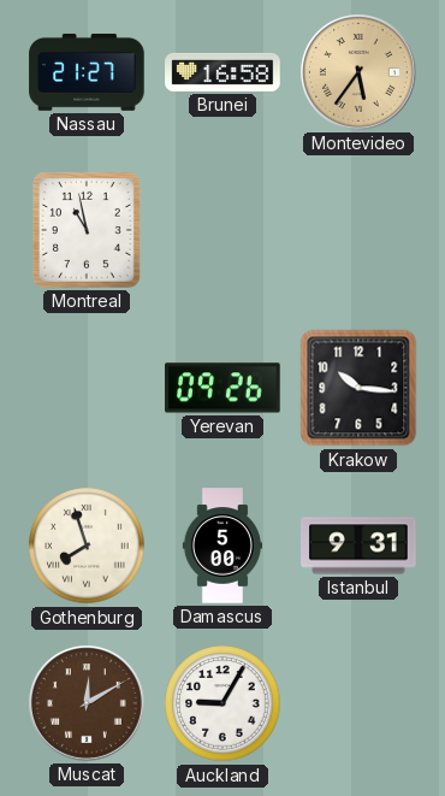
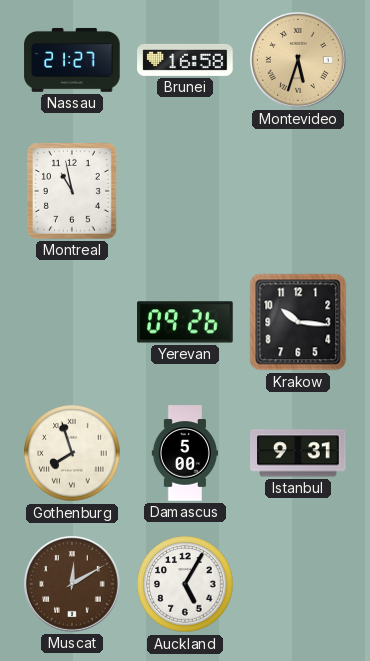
Montevideo: 5:36 -> 5:33
Auckland: 9:05 -> 5:05
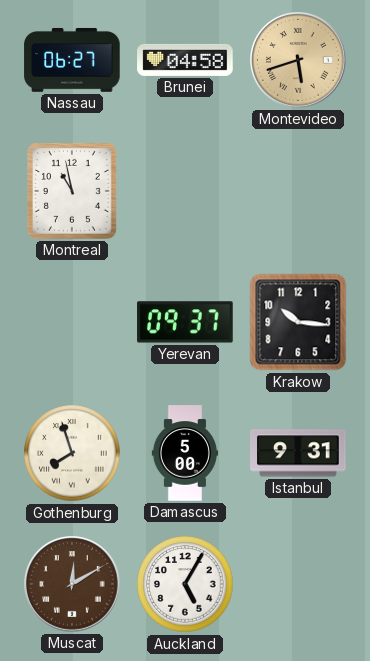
Nassau: 21:27 -> 06:27
Brunei: 16:58 -> 04:58
Montevideo: 5:33 -> 5:42
Yerevan: 09:26 -> 09:37
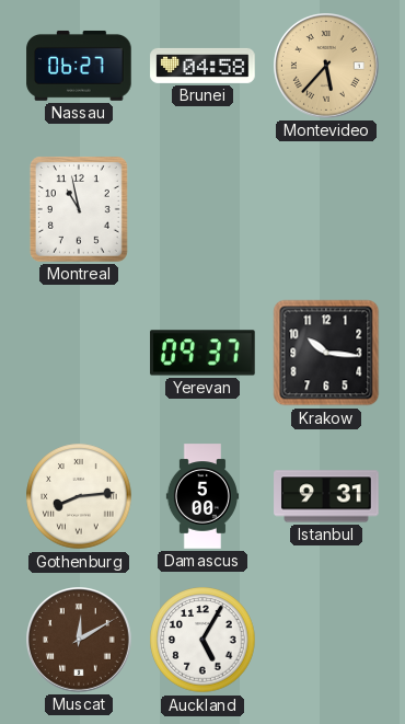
Montevideo: 5:42 -> 5:37
Gothenburg: 7:57 -> 8:14
